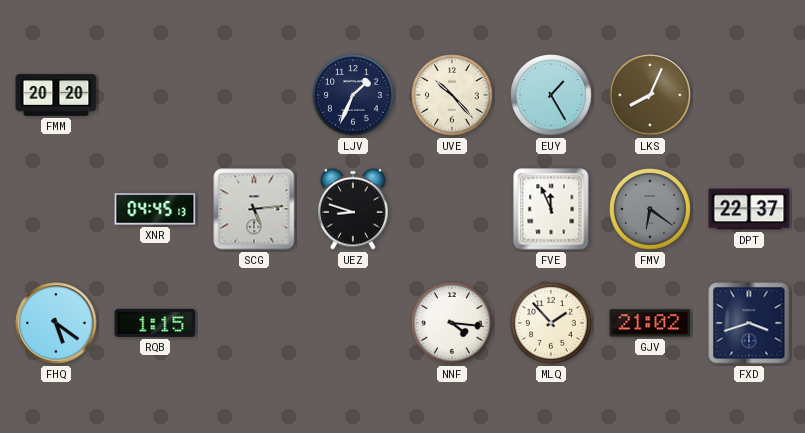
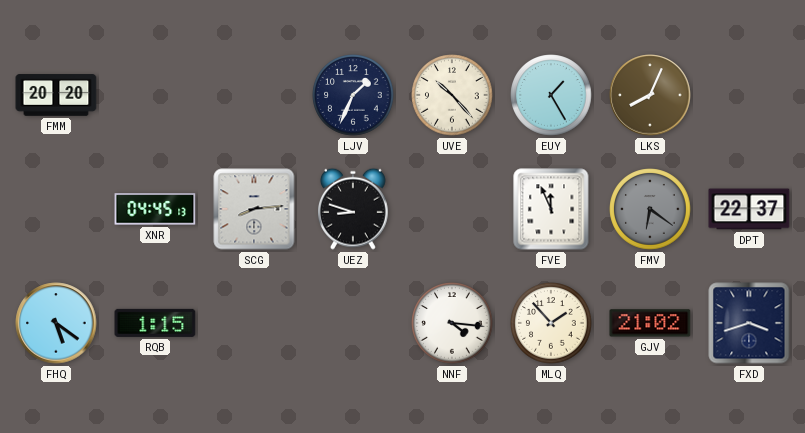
SCG: 5:14 -> 8:14
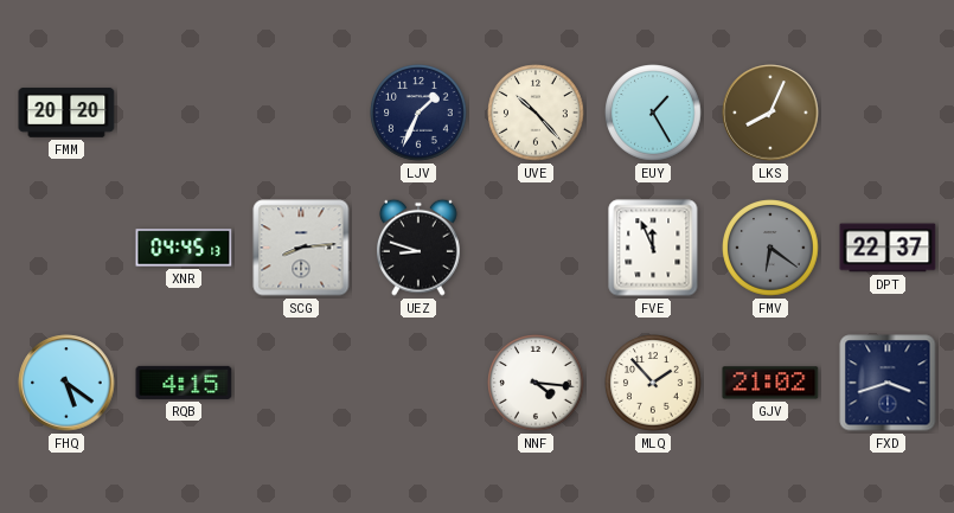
RQB: 1:15 -> 4:15
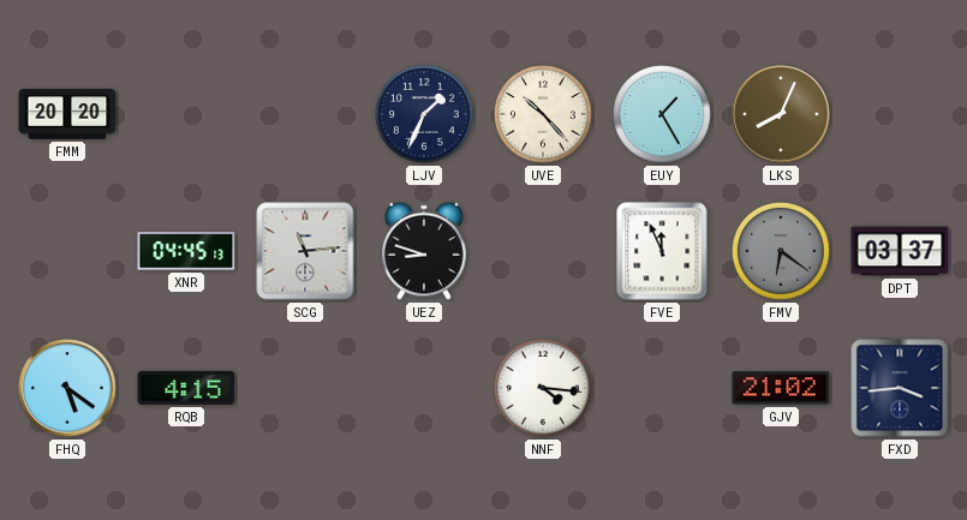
SCG: 8:14 -> 11:14
DPT: 22:37 -> 03:37
MLQ: 1:53 -> none
FXD: 3:42 -> 3:44
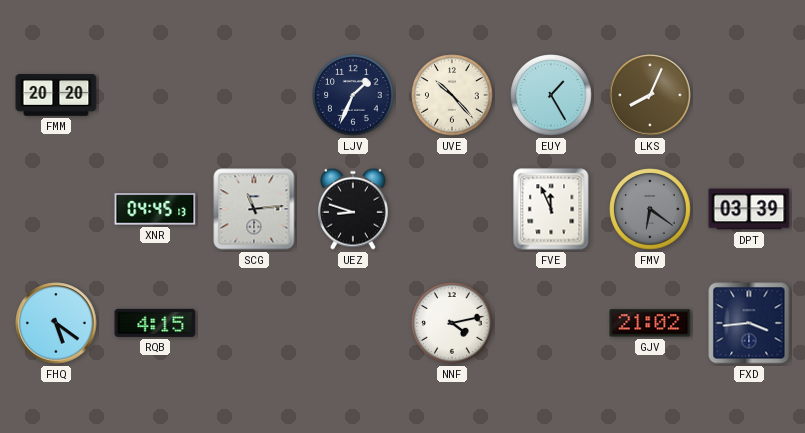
DPT: 03:37 -> 03:39
NNF: 4:16 -> 4:13
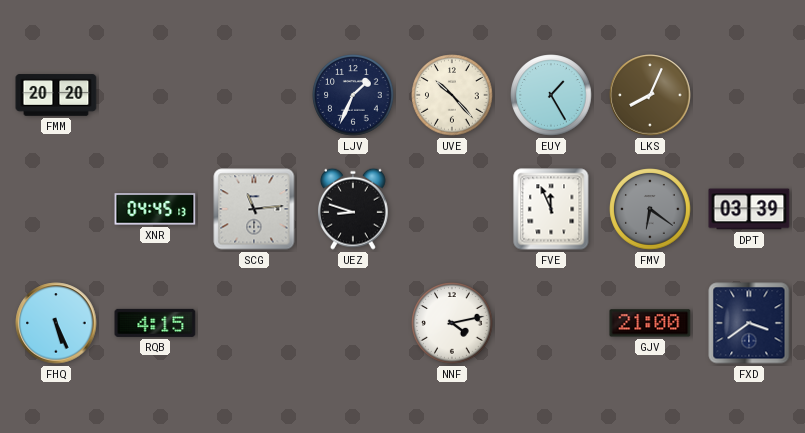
FHQ: 5:21 -> 5:26
GJV: 21:02 -> 21:00
FXD: 3:44 -> 3:39
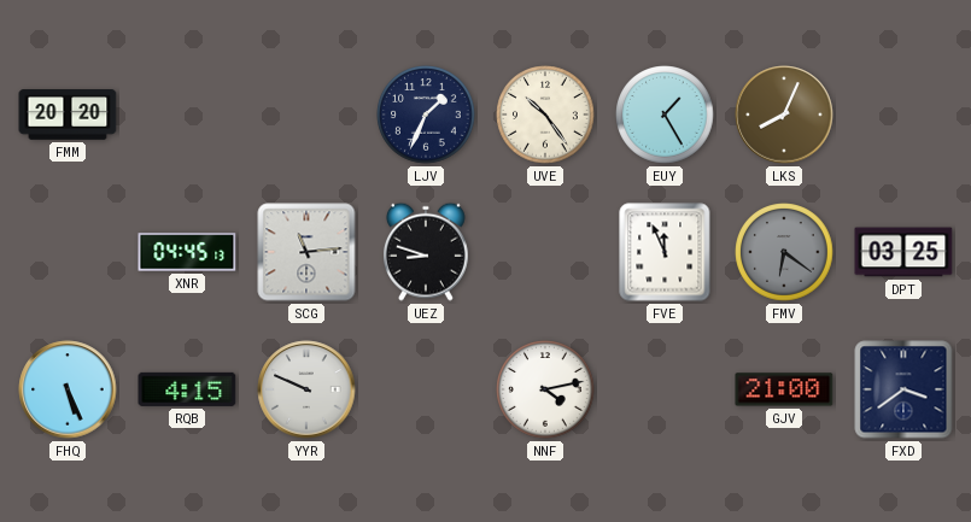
UVE: 10:23 -> 10:24
DPT: 03:39 -> 03:25
YYR: none -> 9:49
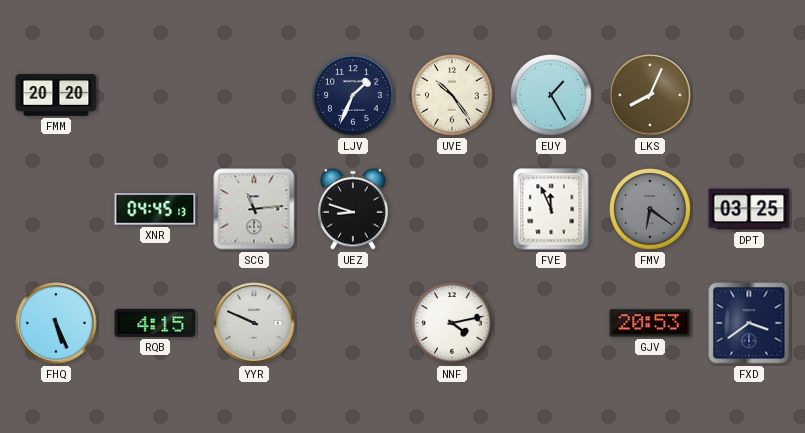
GJV: 21:00 -> 20:53
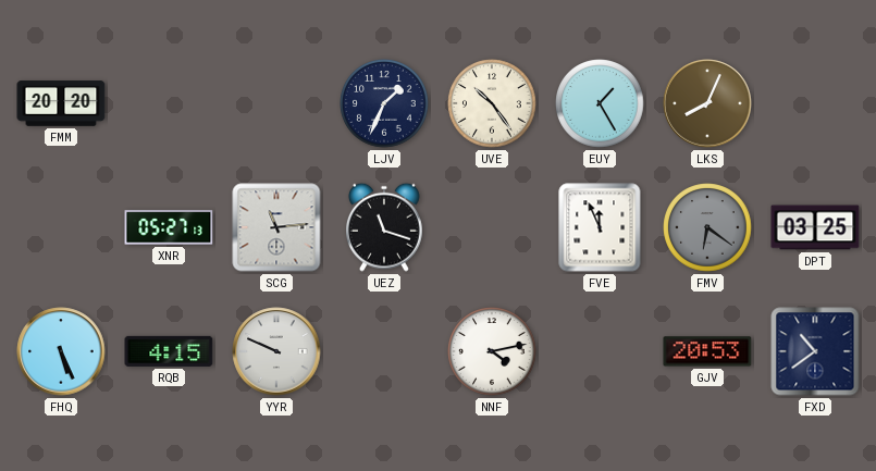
XNR: 04:45 -> 05:27
UEZ: 8:48 -> 11:18
FXD: 3:39 -> 10:39
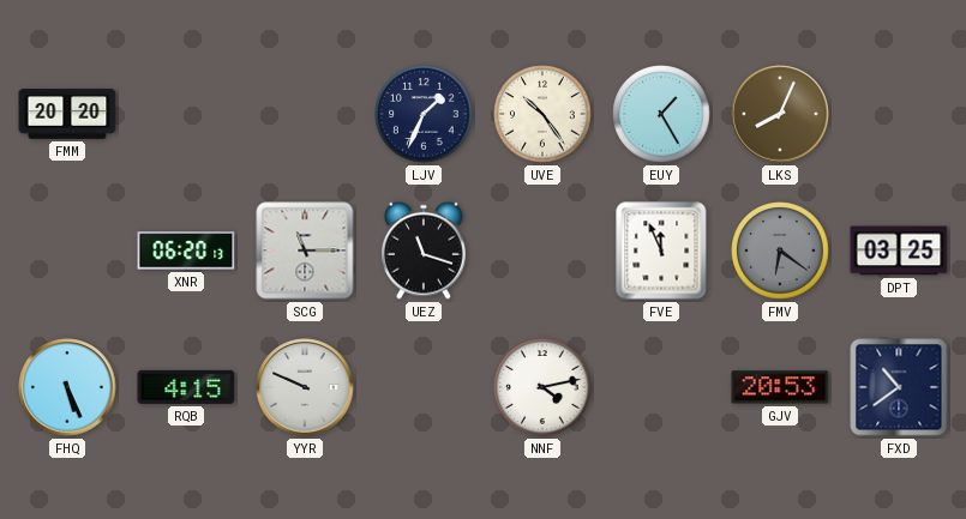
XNR: 05:27 -> 06:20
SCG: 11:14 -> 11:15
